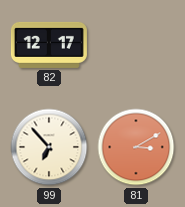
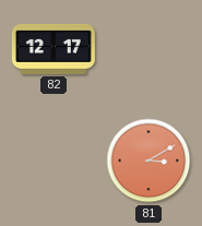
99: 6:53 -> none
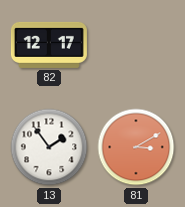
13: none -> 1:54
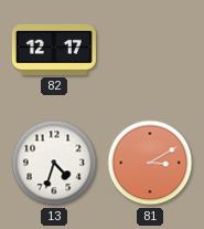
13: 1:54 -> 4:33
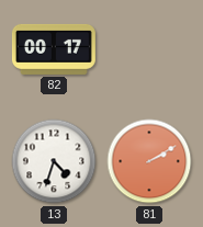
82: 12:17 -> 00:17
81: 3:10 -> 2:10
